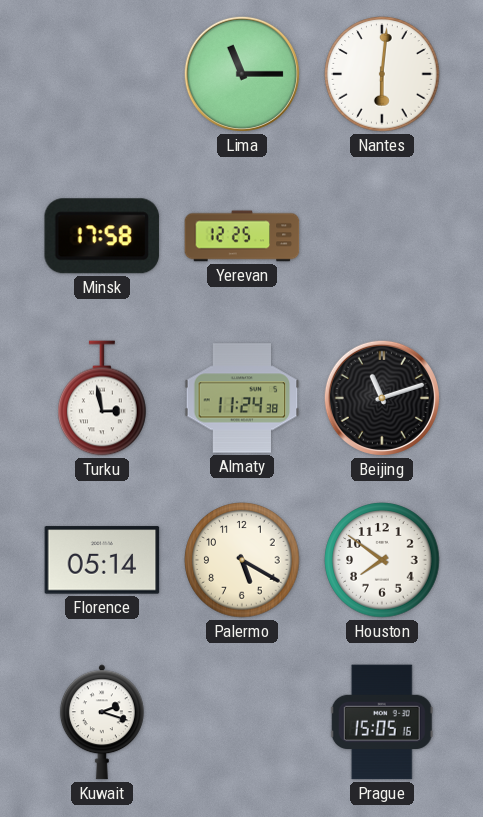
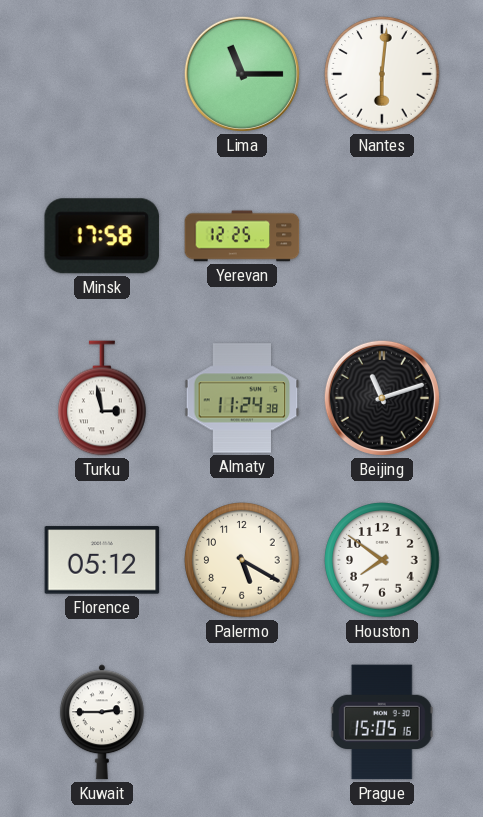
Florence: 05:14 -> 05:12
Kuwait: 2:18 -> 2:45
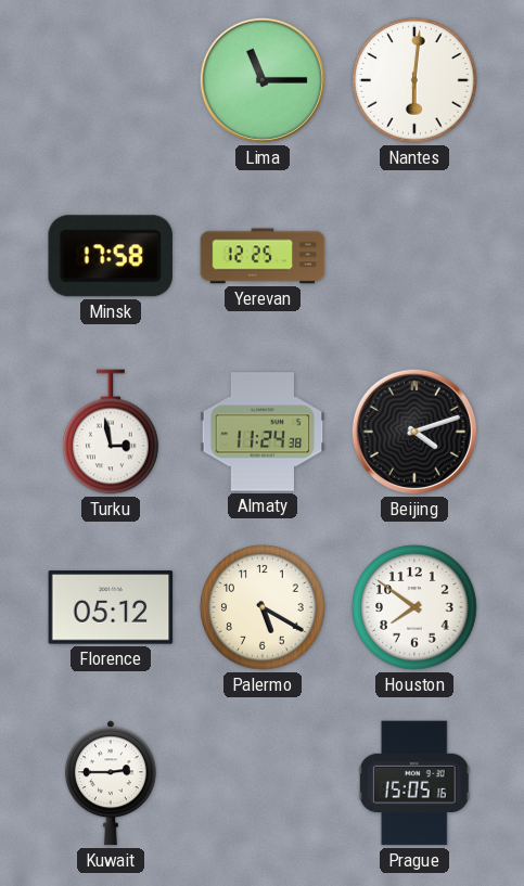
Beijing: 11:12 -> 4:12
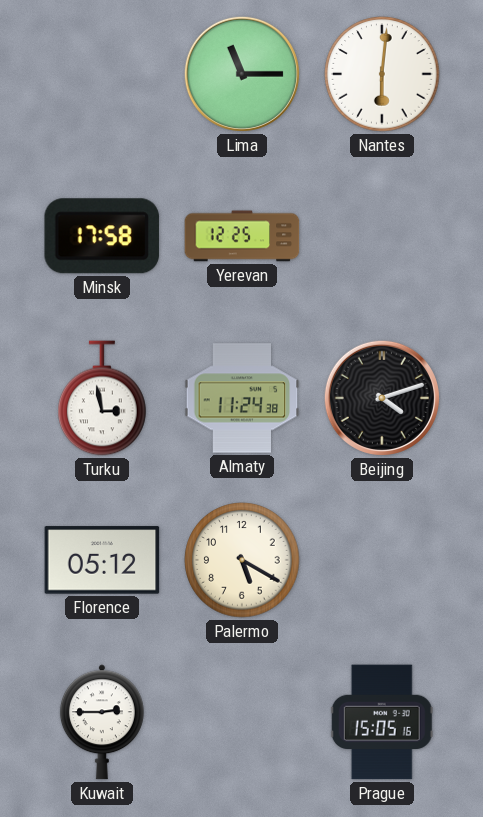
Houston: 7:51 -> none
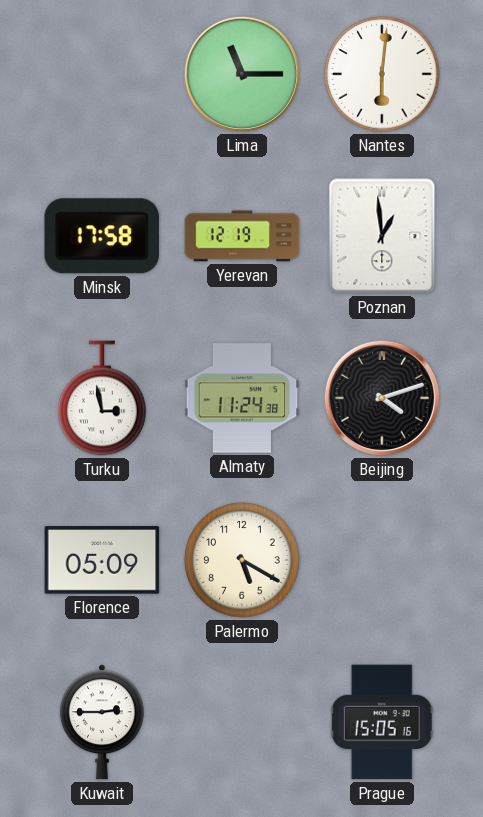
Yerevan: 12:25 -> 12:19
Poznan: none -> 12:59
Florence: 05:12 -> 05:09
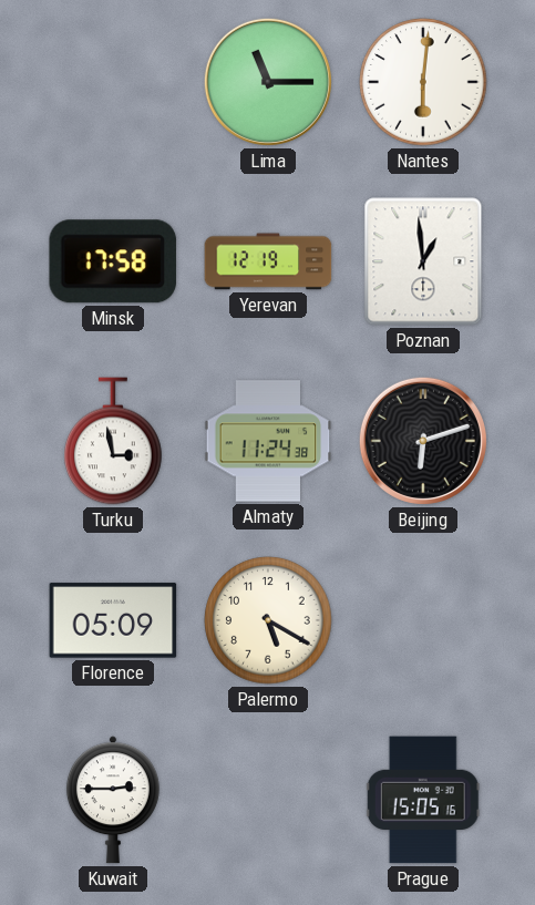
Beijing: 4:12 -> 6:12
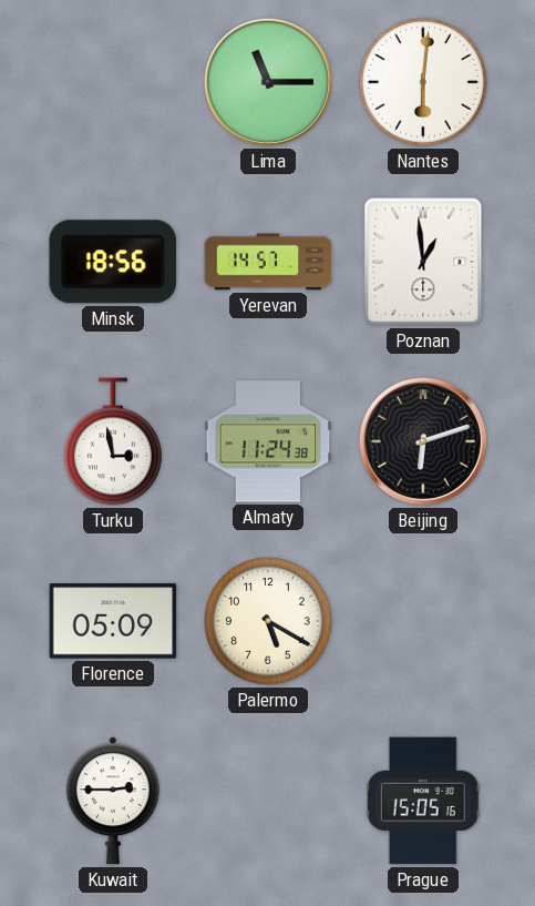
Minsk: 17:58 -> 18:56
Yerevan: 12:19 -> 14:57
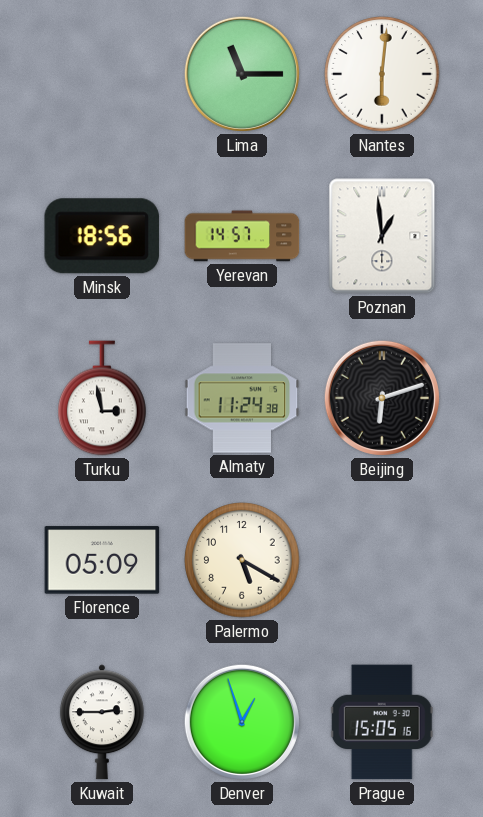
Denver: none -> 12:57
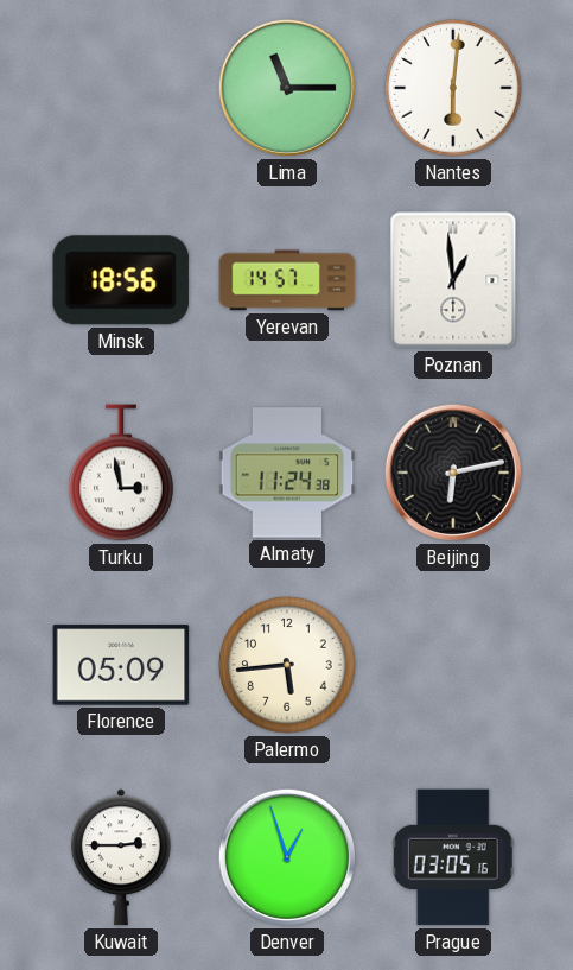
Beijing: 6:12 -> 6:13
Palermo: 5:20 -> 5:44
Prague: 15:05 -> 03:05
